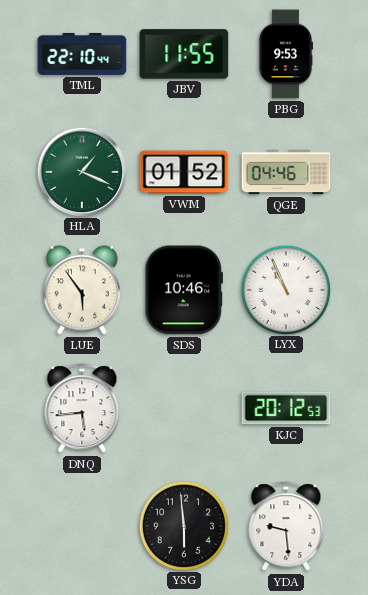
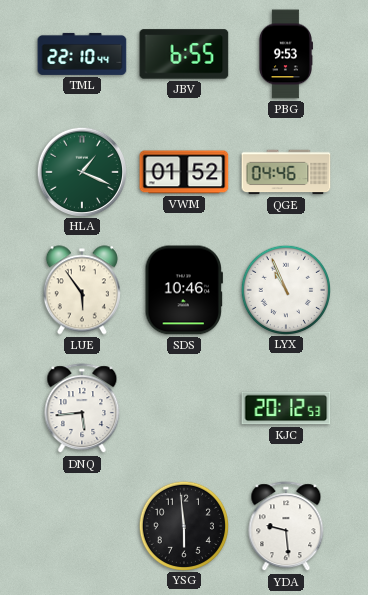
JBV: 11:55 -> 6:55
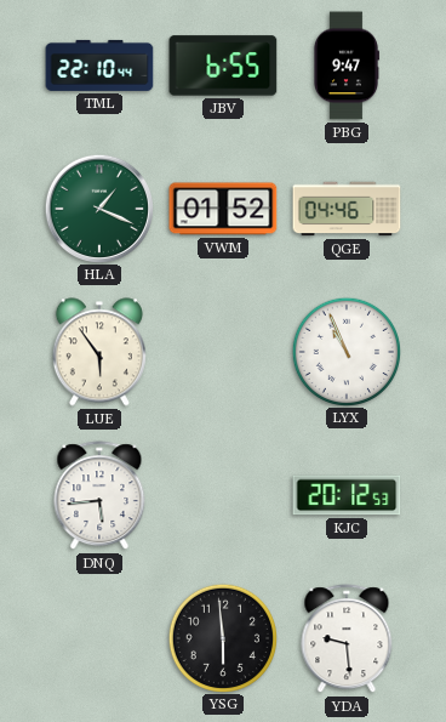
PBG: 9:53 -> 9:47
SDS: 10:46 -> none
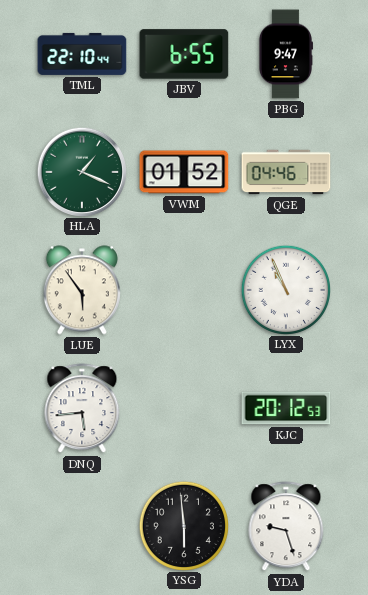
YDA: 9:29 -> 9:27
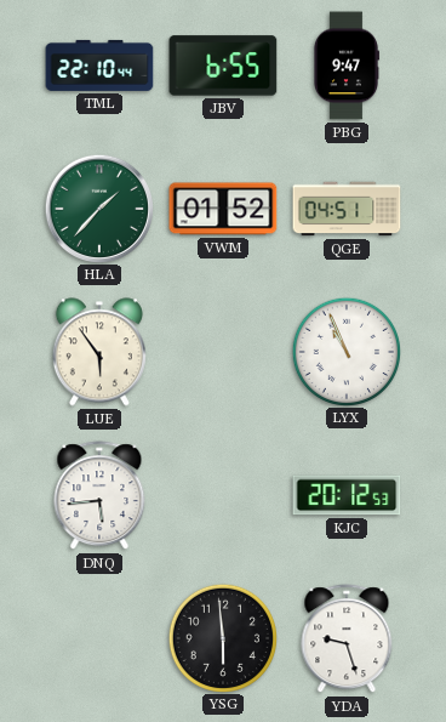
HLA: 1:19 -> 1:37
QGE: 04:46 -> 04:51
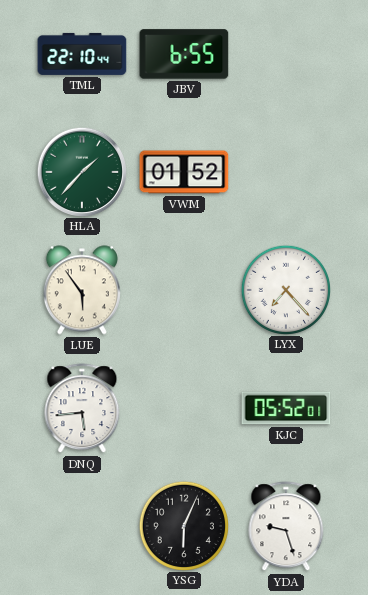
PBG: 9:47 -> none
QGE: 04:51 -> none
LYX: 10:56 -> 7:23
KJC: 20:12 -> 05:52
YSG: 5:59 -> 6:04
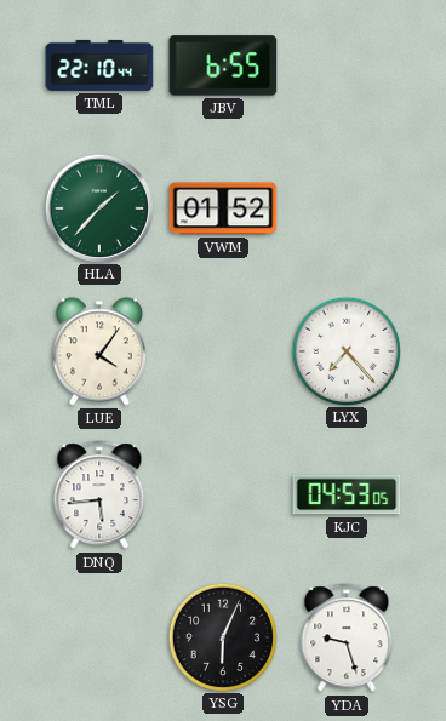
LUE: 5:54 -> 4:06
KJC: 05:52 -> 04:53
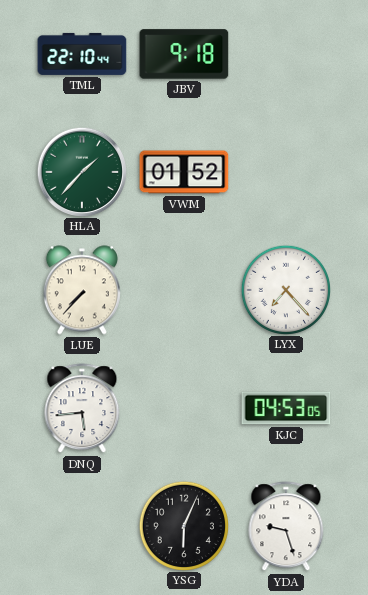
JBV: 6:55 -> 9:18
LUE: 4:06 -> 7:37
